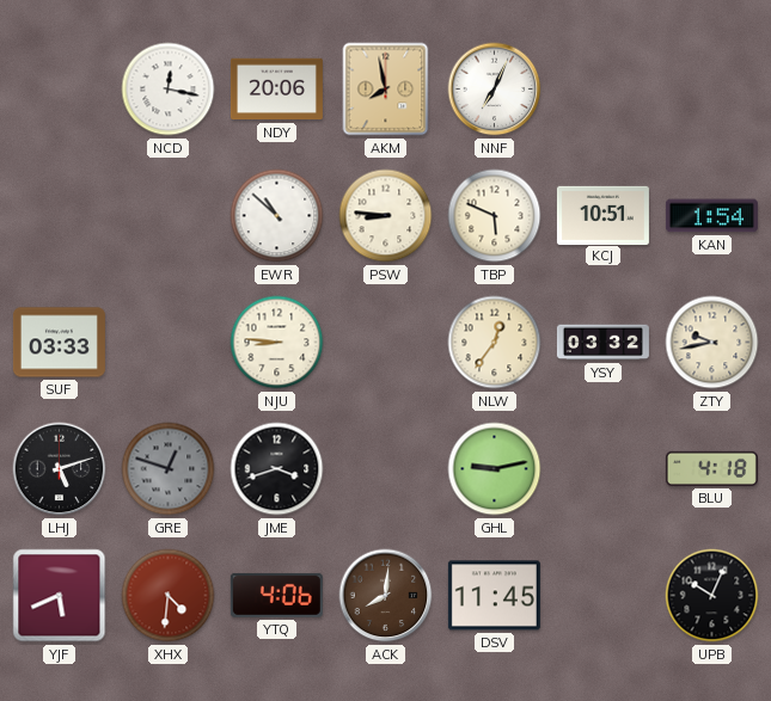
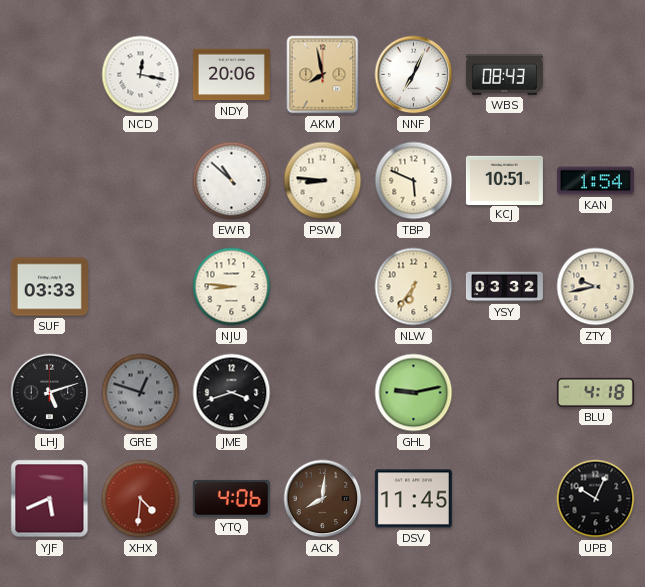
WBS: none -> 08:43
NLW: 12:36 -> 6:36
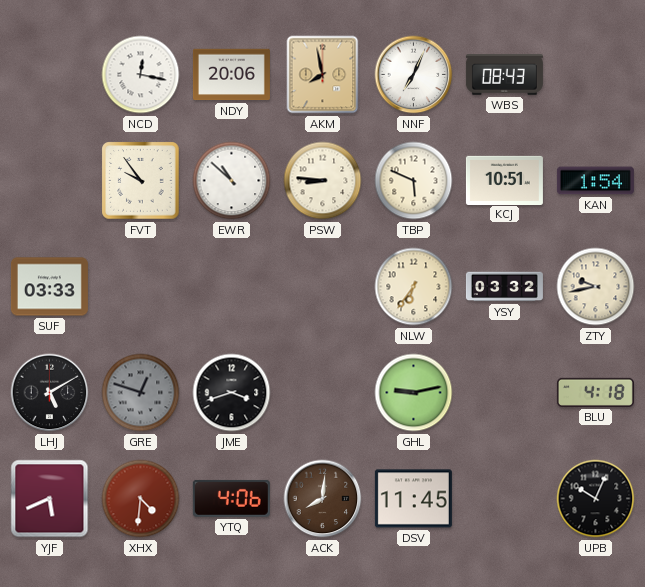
FVT: none -> 9:54
NJU: 8:46 -> none
LHJ: 5:12 -> 5:10
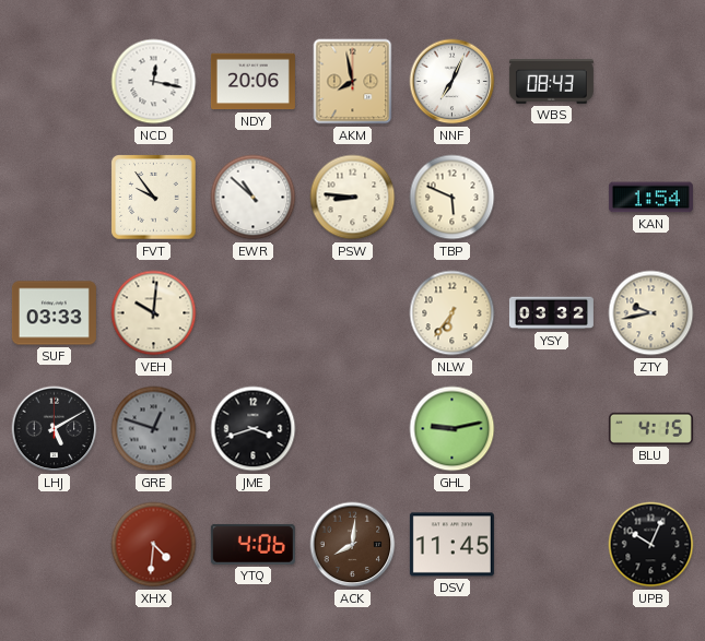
KCJ: 10:51 -> none
VEH: none -> 10:01
BLU: 4:18 -> 4:15
YJF: 5:41 -> none
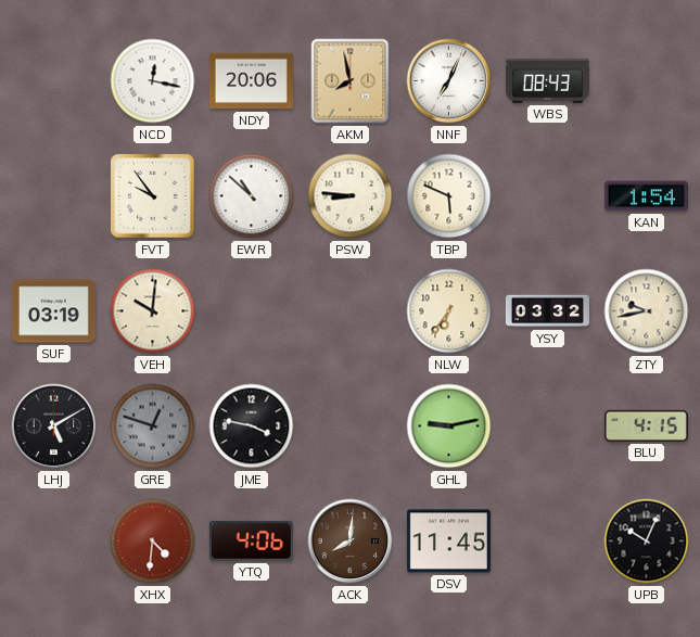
SUF: 03:33 -> 03:19
JME: 3:42 -> 3:47
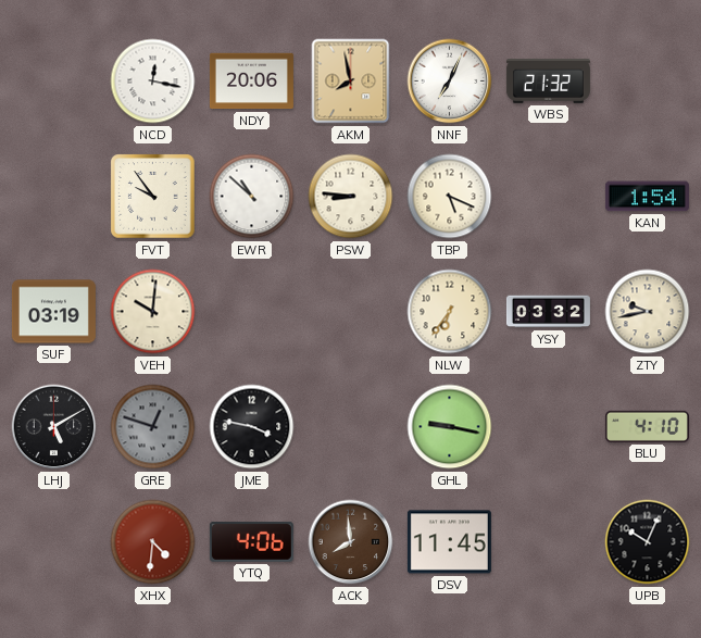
WBS: 08:43 -> 21:32
TBP: 5:49 -> 5:19
GHL: 9:13 -> 9:17
BLU: 4:15 -> 4:10
ACK: 8:01 -> 7:59
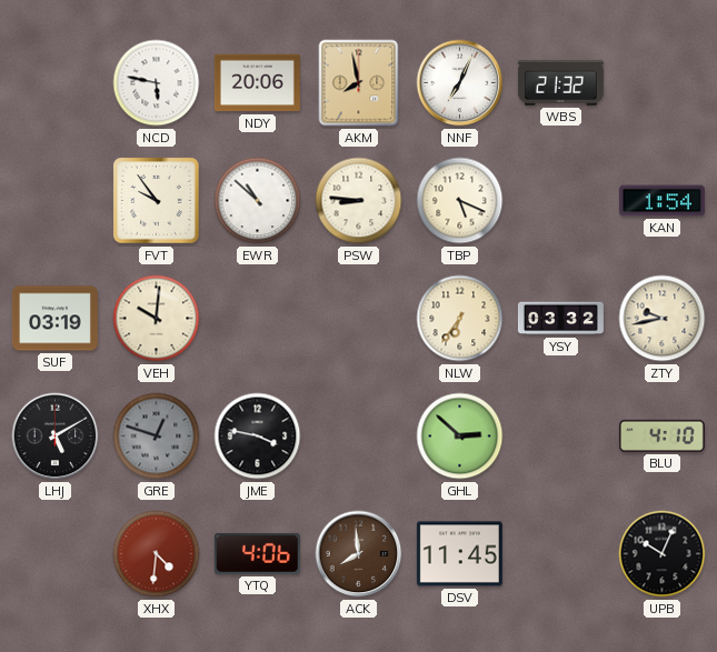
NCD: 12:17 -> 5:47
GHL: 9:17 -> 2:52
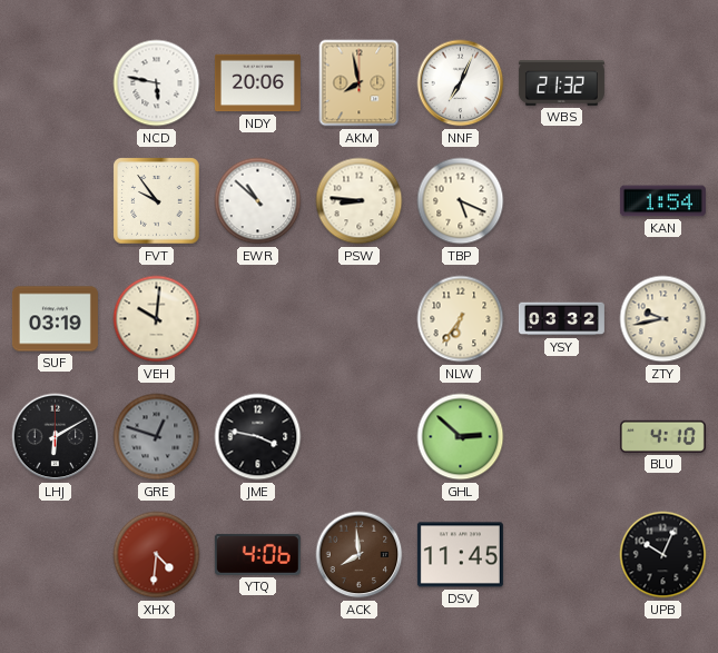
LHJ: 5:10 -> 6:10
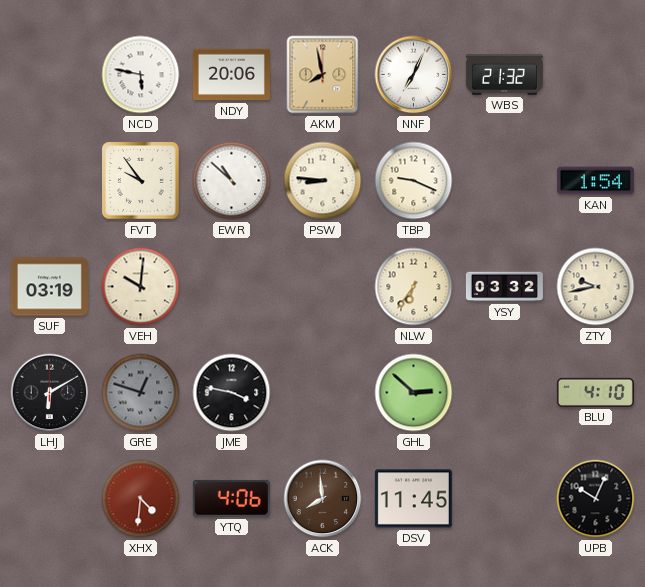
TBP: 5:19 -> 9:19
